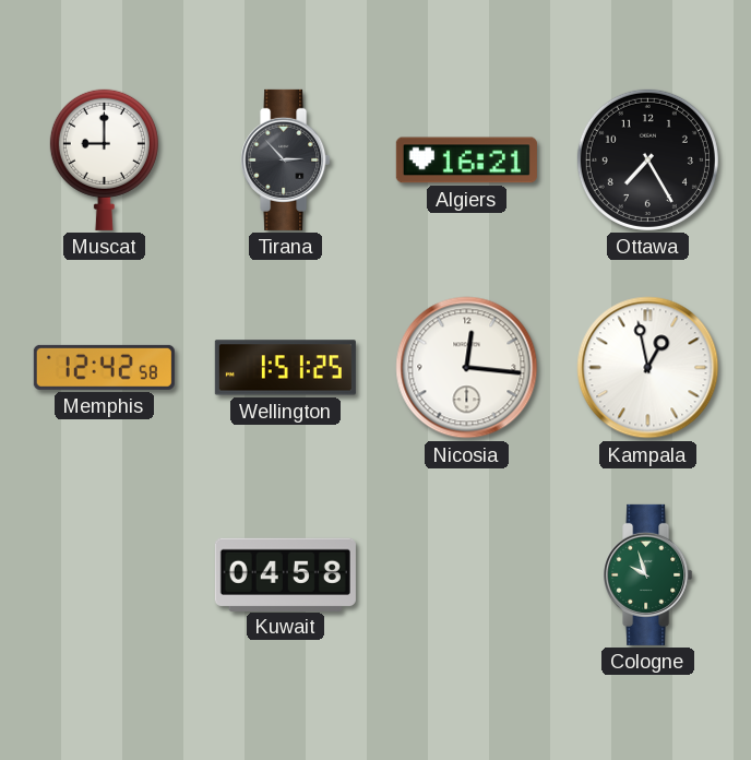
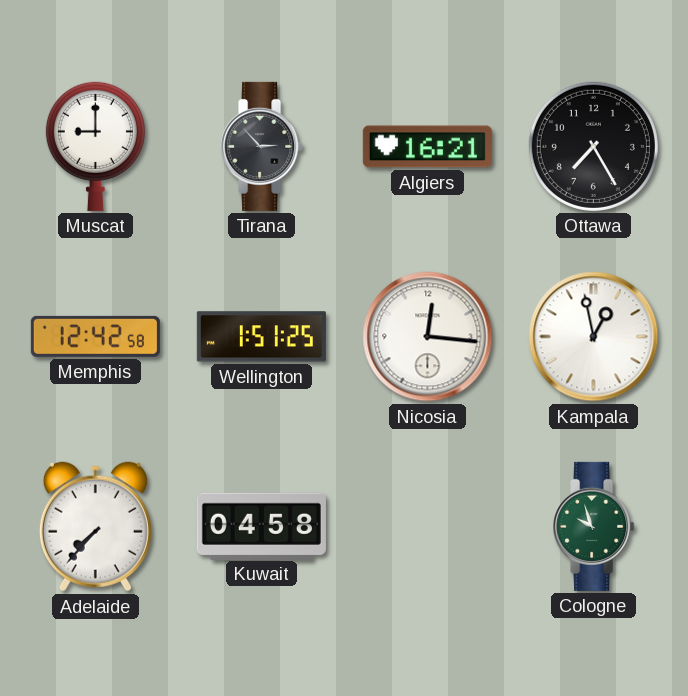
Adelaide: none -> 7:37
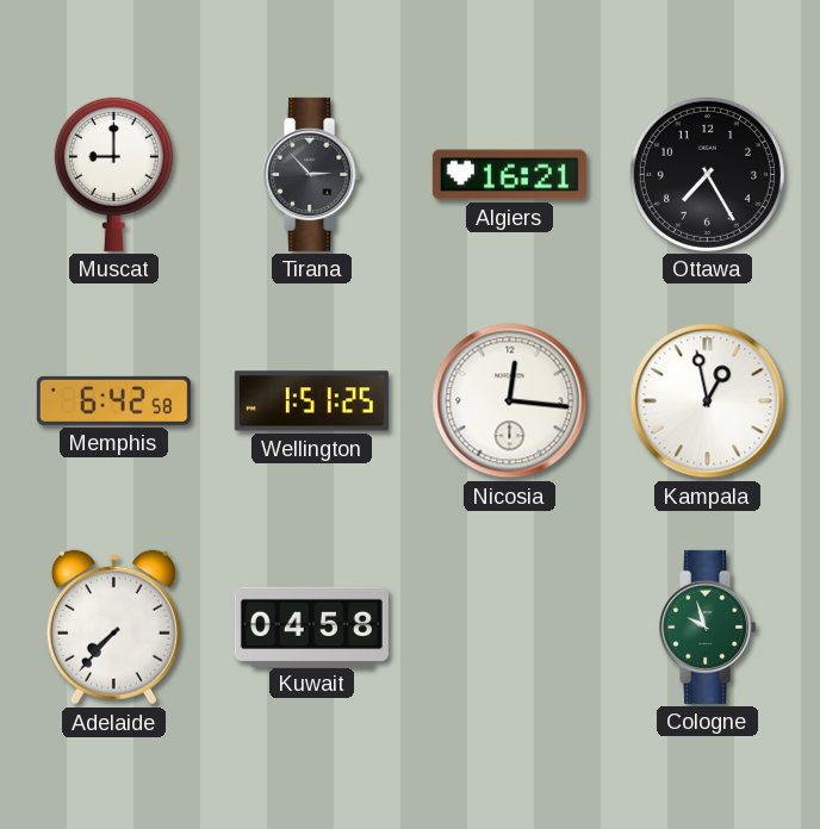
Memphis: 12:42 -> 6:42
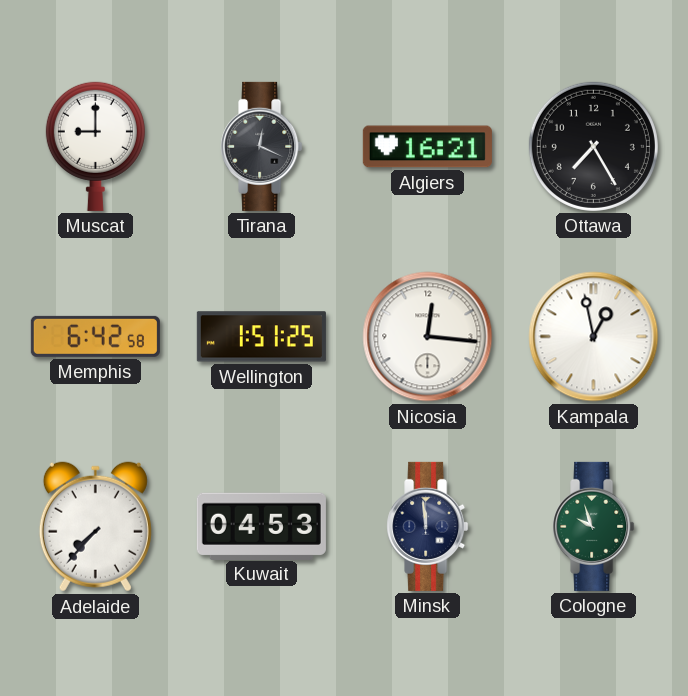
Tirana: 2:53 -> 12:19
Kuwait: 04:58 -> 04:53
Minsk: none -> 11:59
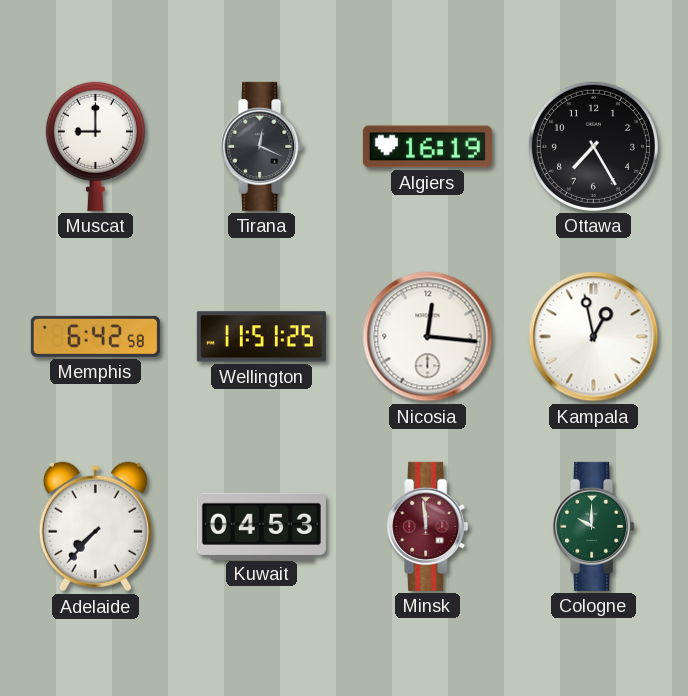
Algiers: 16:21 -> 16:19
Wellington: 1:51 -> 11:51
Minsk dial: navy -> burgundy
Cologne: 9:57 -> 10:00
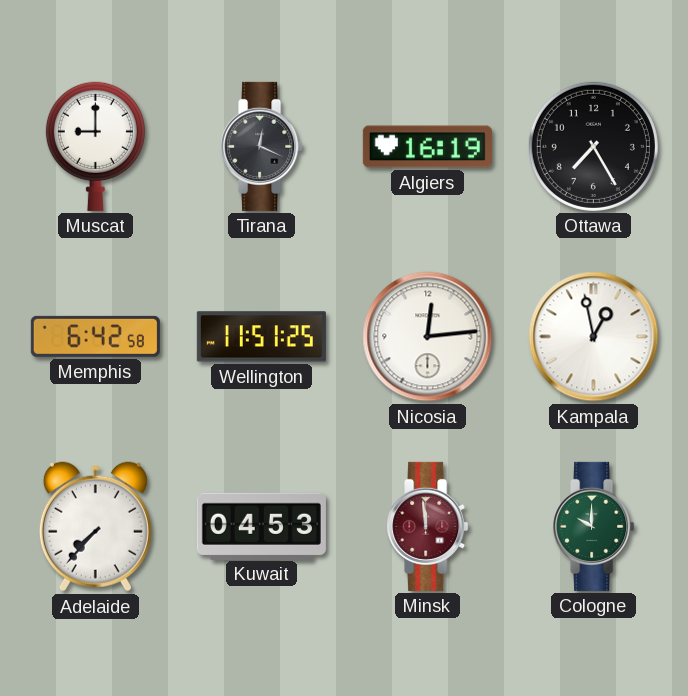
Nicosia: 12:16 -> 12:14
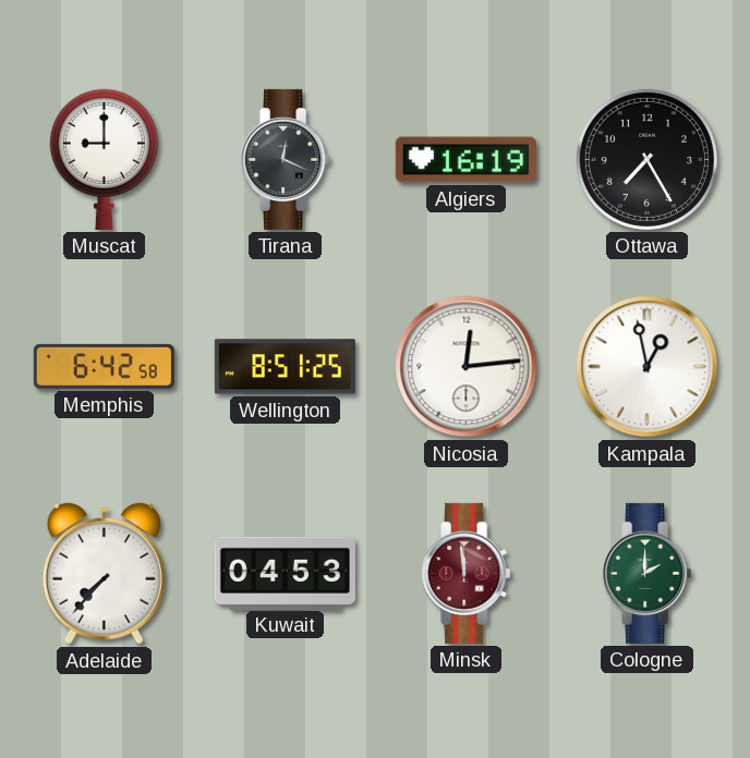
Wellington: 11:51 -> 8:51
Cologne: 10:00 -> 2:00
